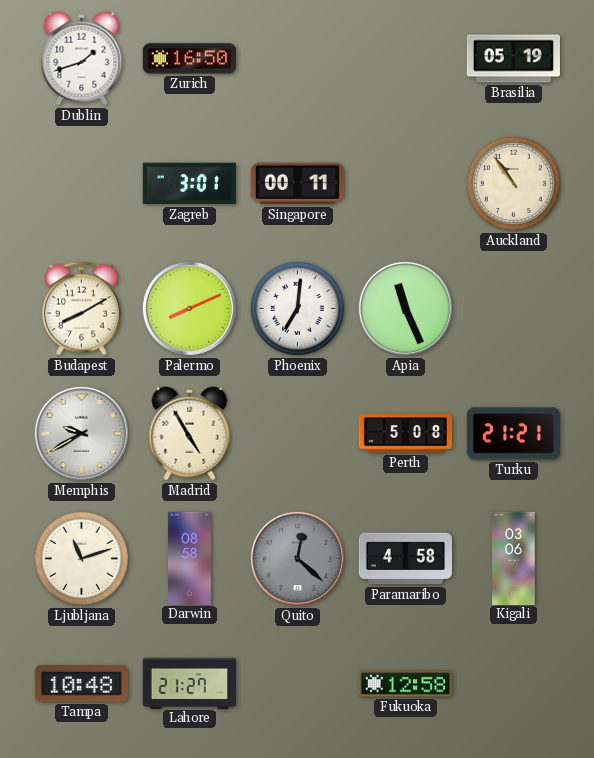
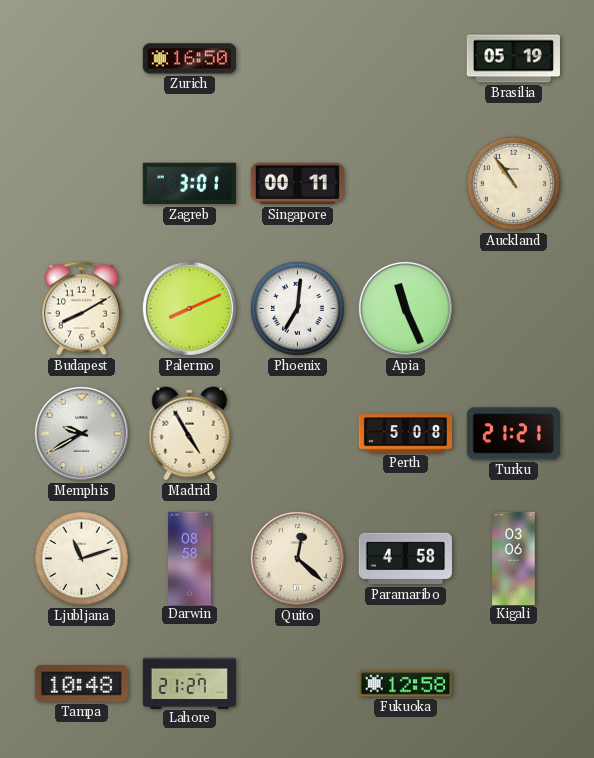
Dublin: 1:42 -> none
Quito dial: grey -> cream
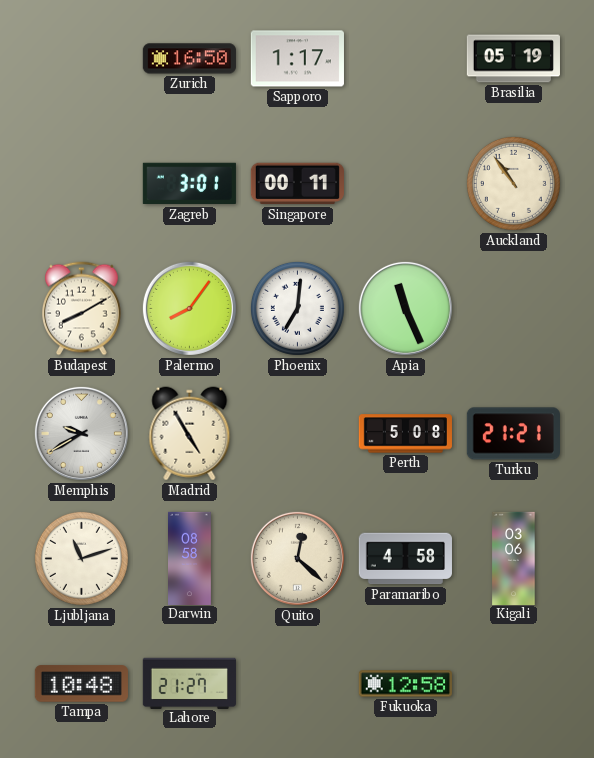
Sapporo: none -> 1:17
Palermo: 8:11 -> 8:06
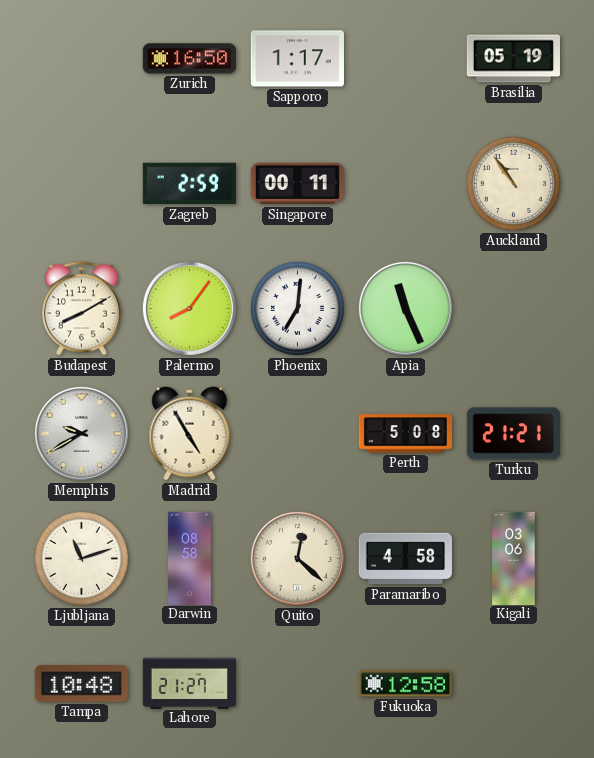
Zagreb: 3:01 -> 2:59
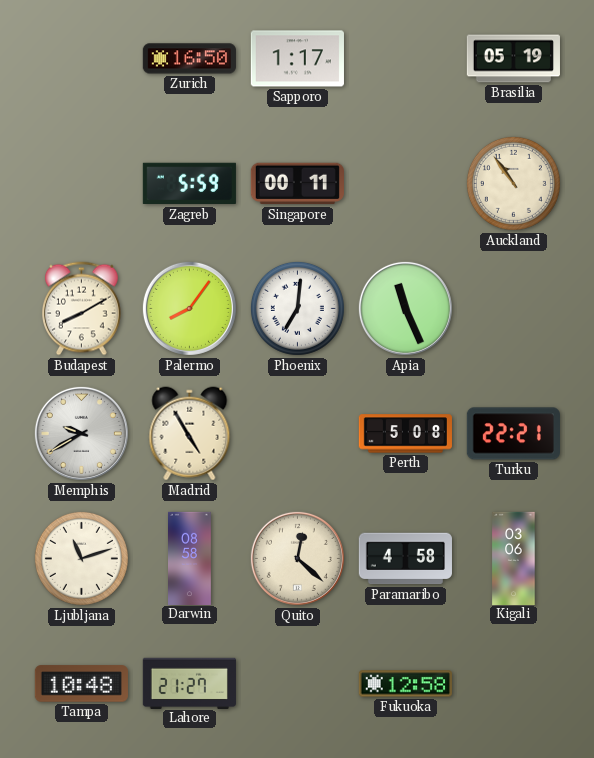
Zagreb: 2:59 -> 5:59
Turku: 21:21 -> 22:21
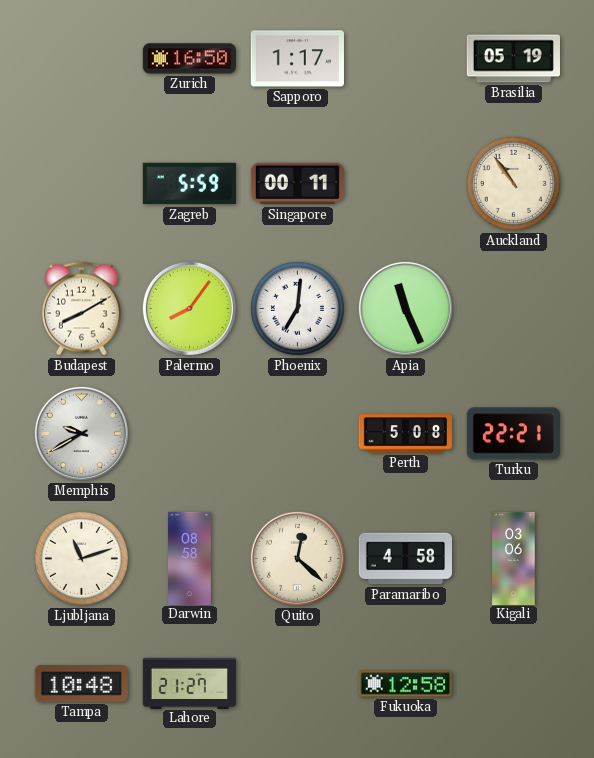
Madrid: 4:55 -> none
